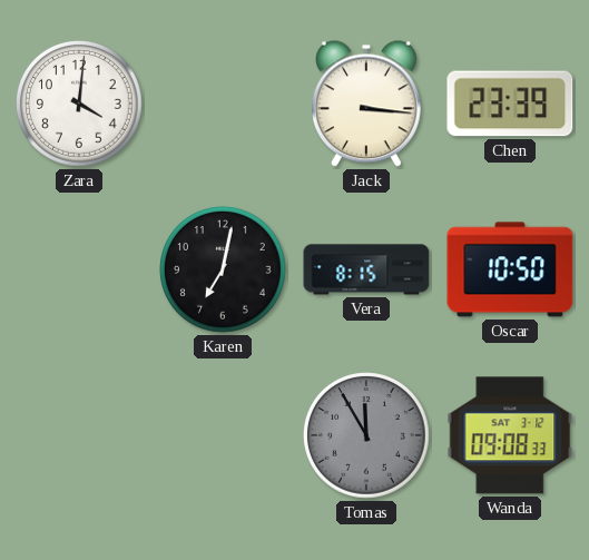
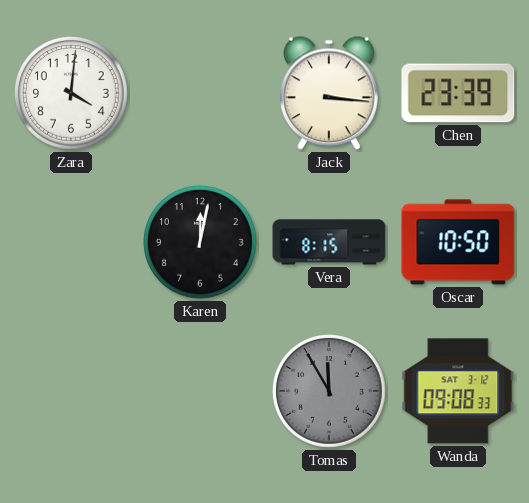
Karen: 7:02 -> 12:02
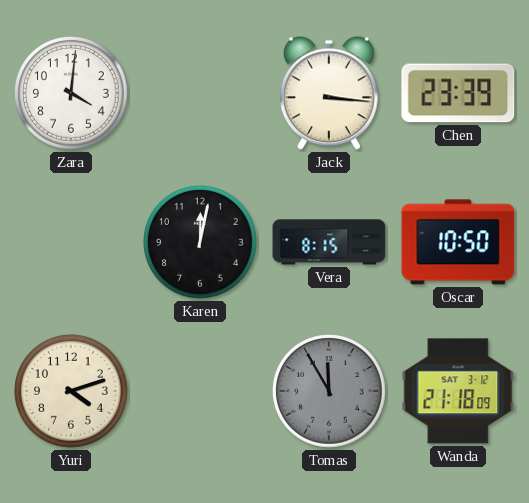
Yuri: none -> 4:12
Wanda: 09:08 -> 21:18
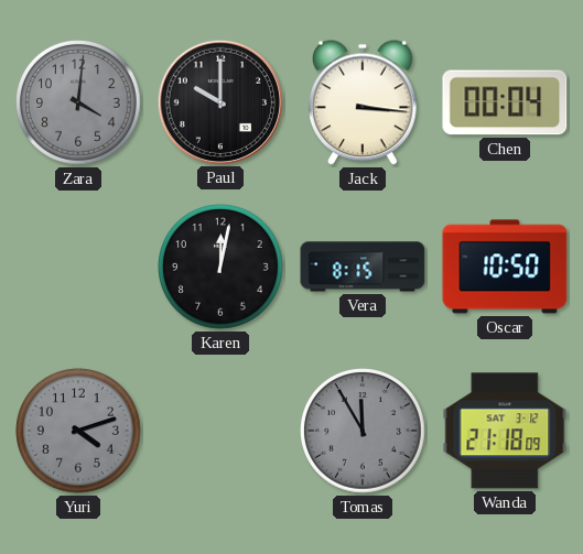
Zara dial: white -> grey
Paul: none -> 10:00
Chen: 23:39 -> 00:04
Yuri dial: cream -> grey
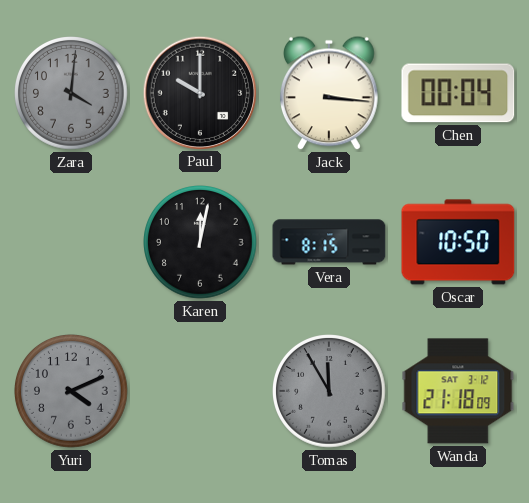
Yuri: 4:12 -> 4:11
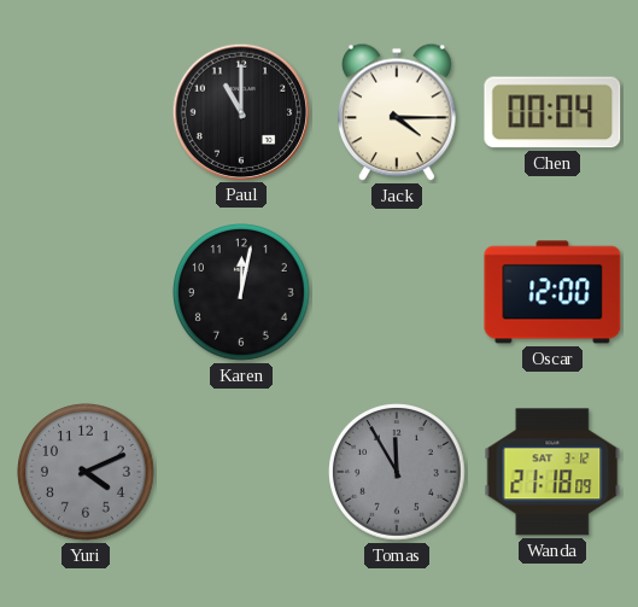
Zara: 4:01 -> none
Paul: 10:00 -> 11:00
Jack: 3:16 -> 4:15
Vera: 8:15 -> none
Oscar: 10:50 -> 12:00
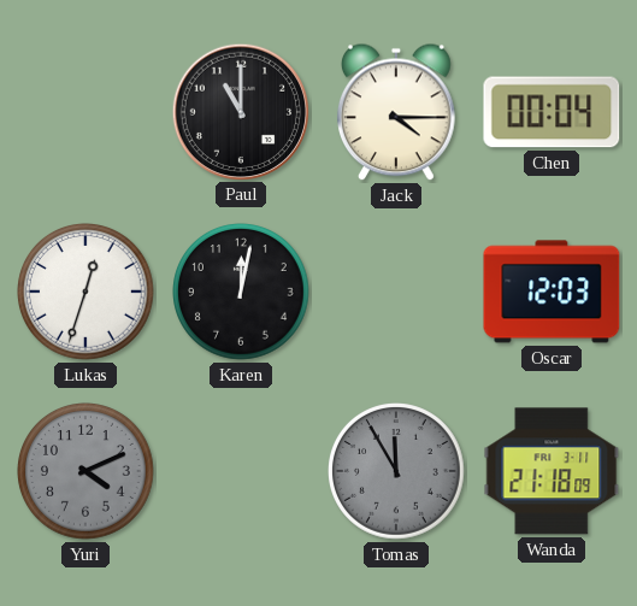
Lukas: none -> 12:33
Oscar: 12:00 -> 12:03
Wanda date: SAT 3-12 -> FRI 3-11
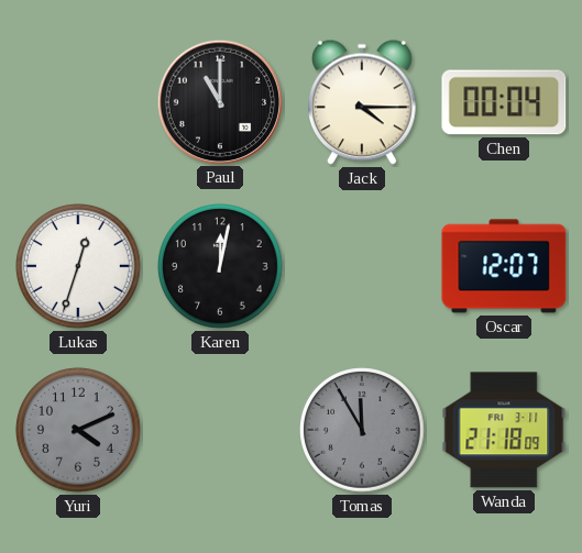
Oscar: 12:03 -> 12:07
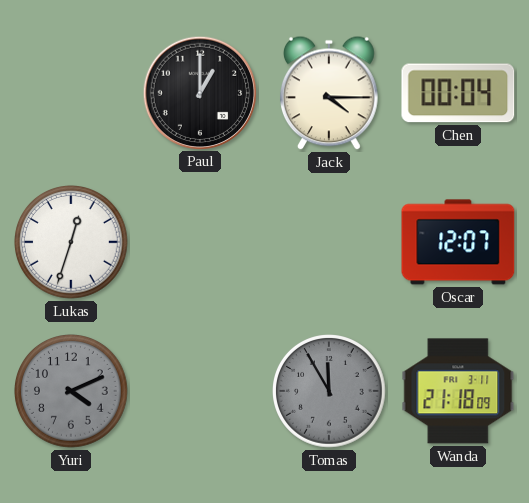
Paul: 11:00 -> 1:00
Karen: 12:02 -> none
